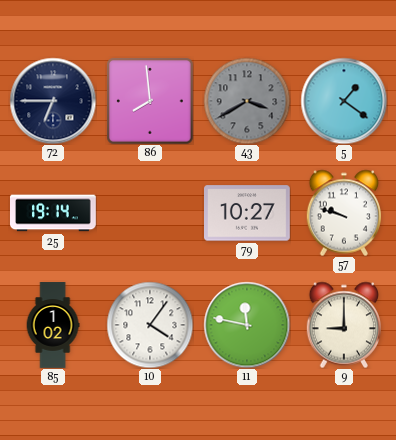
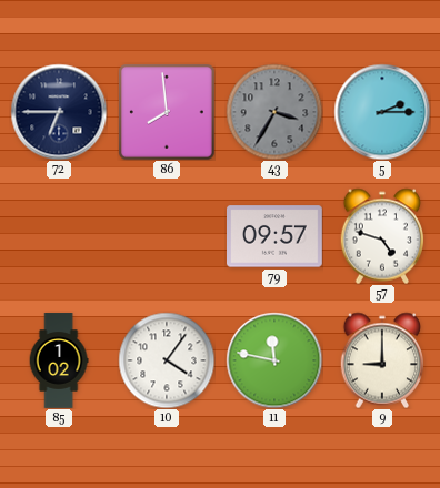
43: 3:40 -> 3:35
5: 1:21 -> 2:15
25: 19:14 -> none
79: 10:27 -> 09:57
57: 9:48 -> 4:48
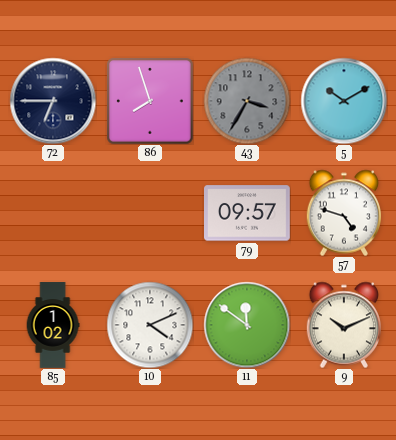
86: 7:59 -> 7:57
5: 2:15 -> 10:10
10: 4:06 -> 4:11
11: 11:47 -> 11:51
9: 9:00 -> 10:11
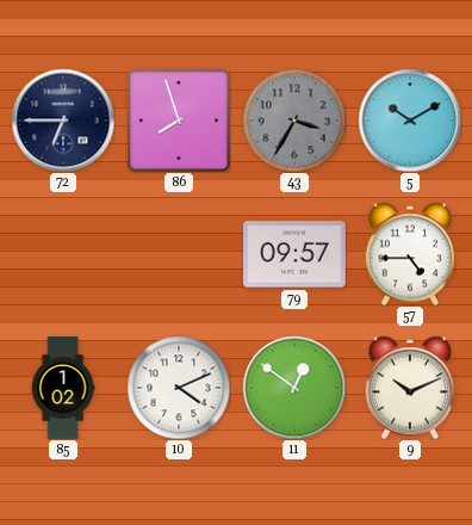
57: 4:48 -> 4:45
11: 11:51 -> 12:51
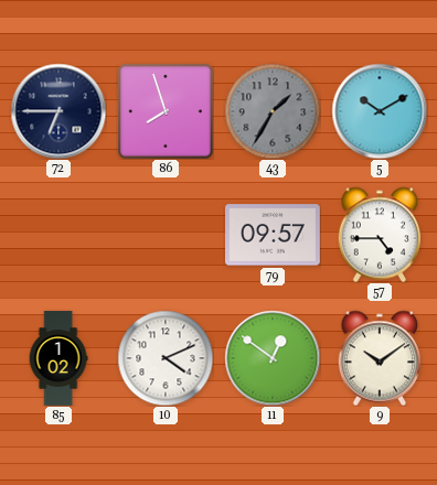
43: 3:35 -> 1:35
9: 10:11 -> 10:09
